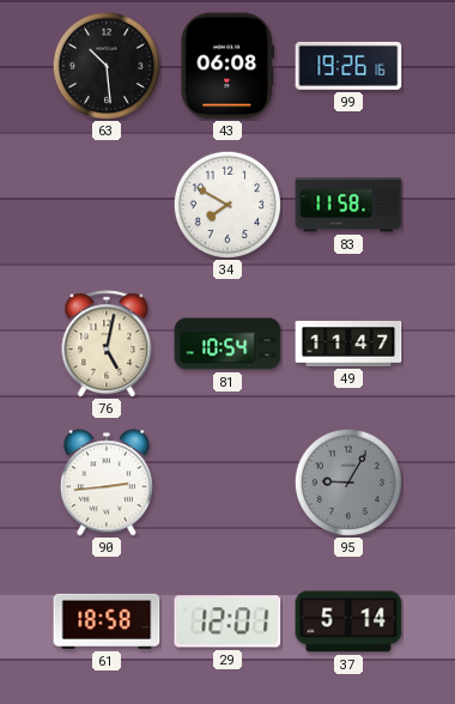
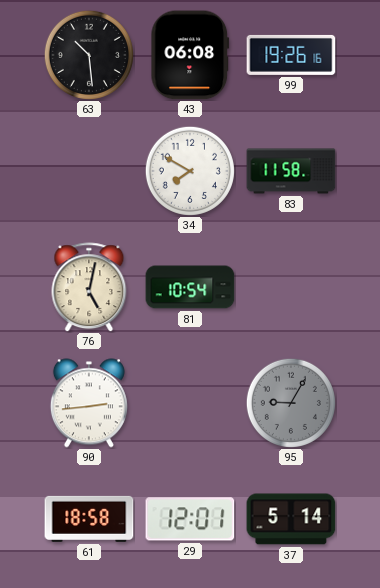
49: 11:47 -> none
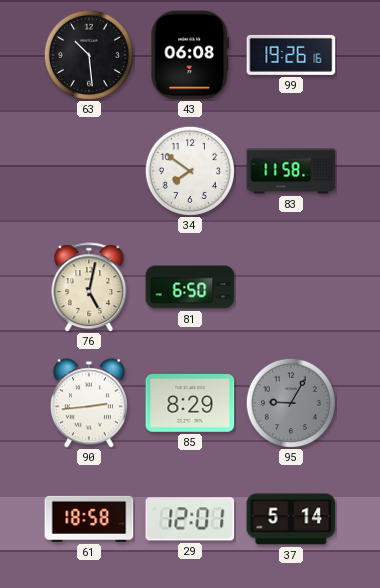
34: 7:50 -> 7:51
81: 10:54 -> 6:50
85: none -> 8:29
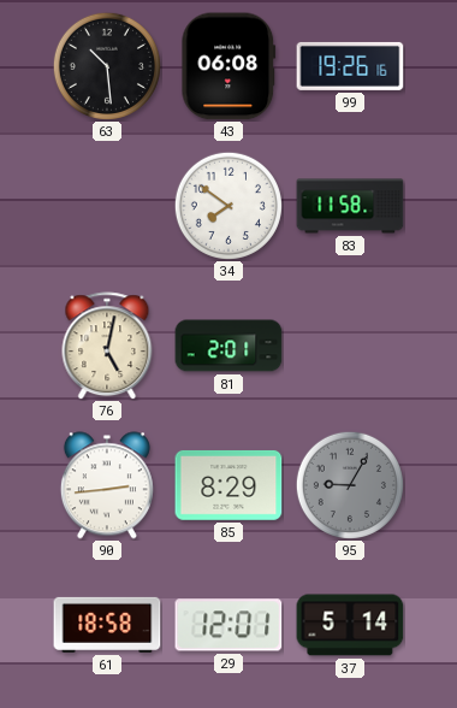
81: 6:50 -> 2:01
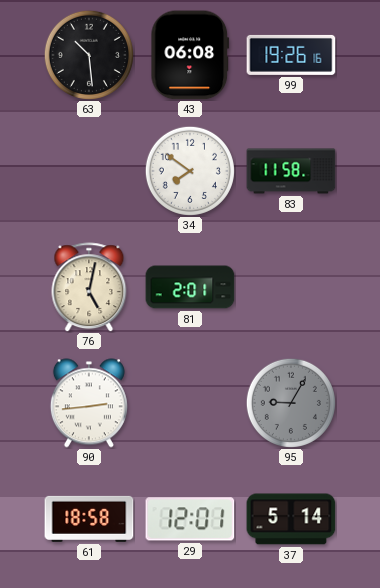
85: 8:29 -> none
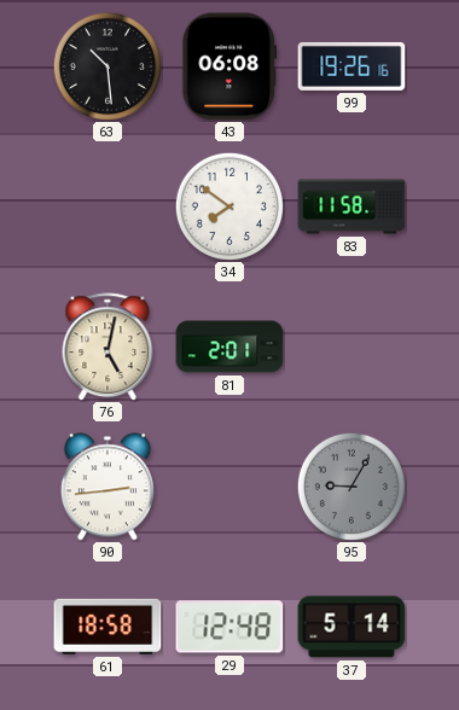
29: 12:01 -> 12:48
